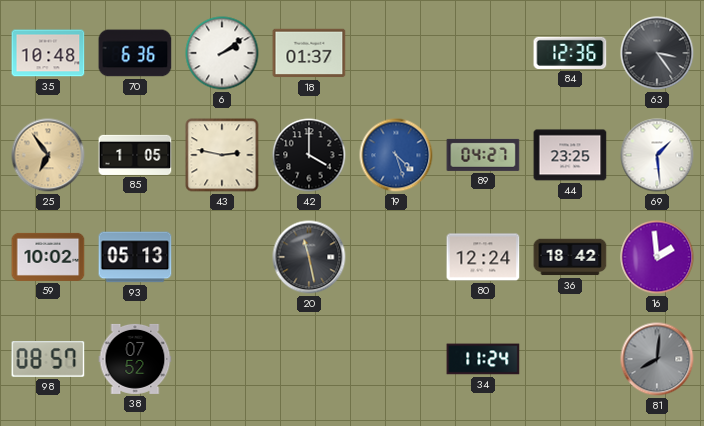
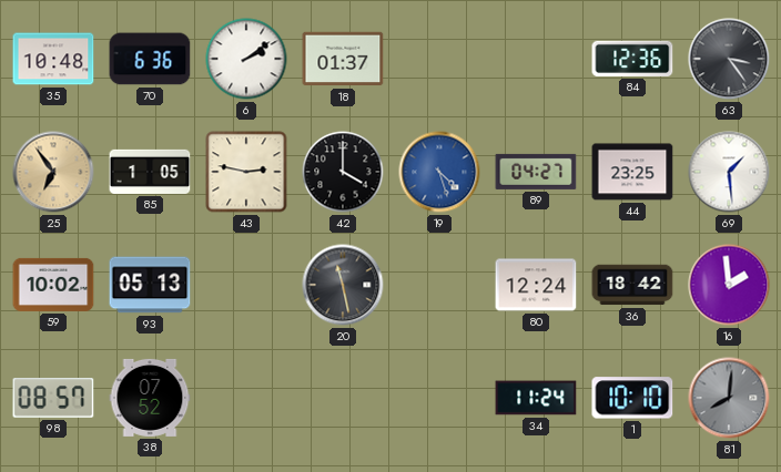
1: none -> 10:10
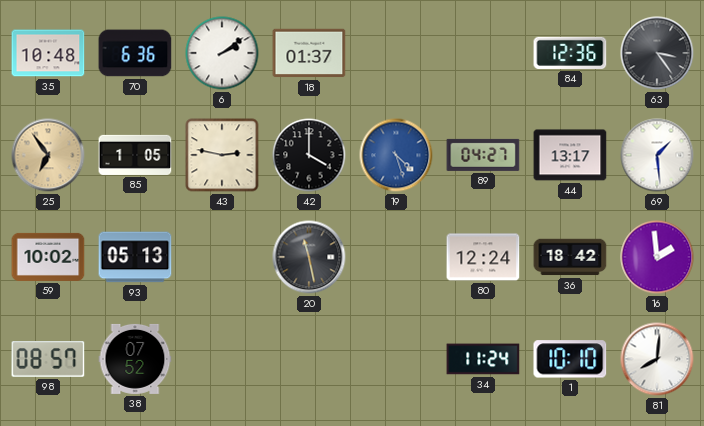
44: 23:25 -> 13:17
81 dial: grey -> white
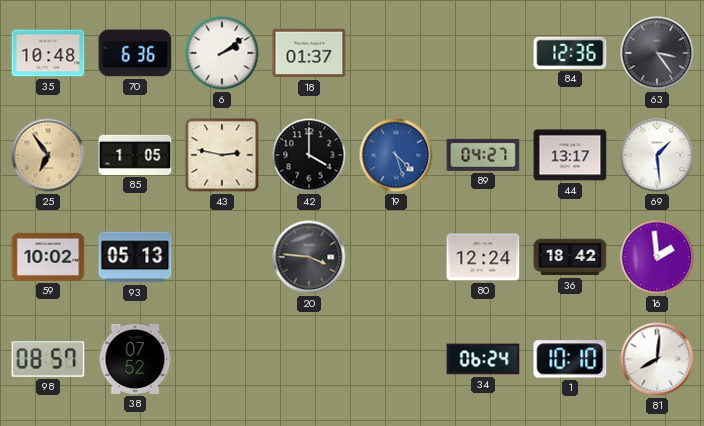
20: 11:28 -> 3:46
34: 11:24 -> 06:24
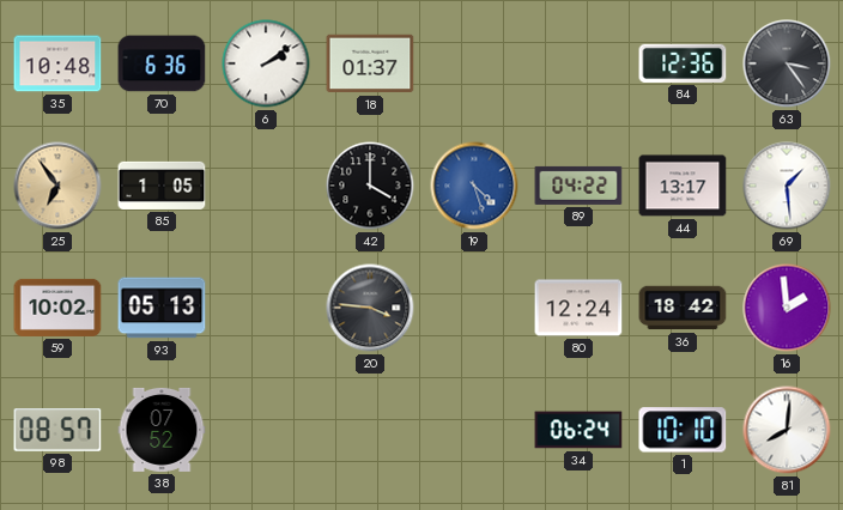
43: 2:47 -> none
89: 04:27 -> 04:22
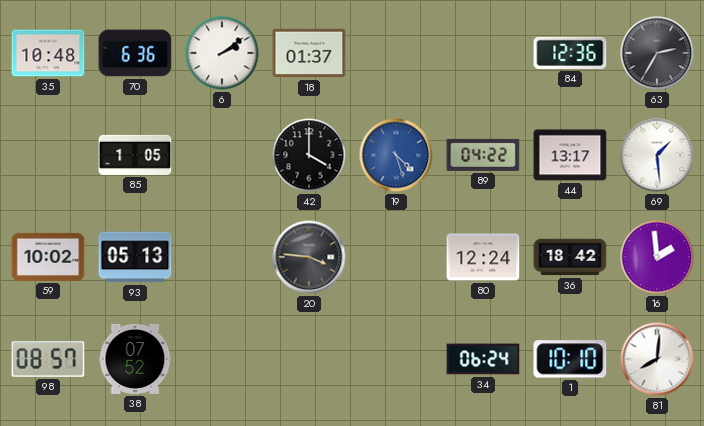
63: 3:24 -> 2:35
25: 6:54 -> none
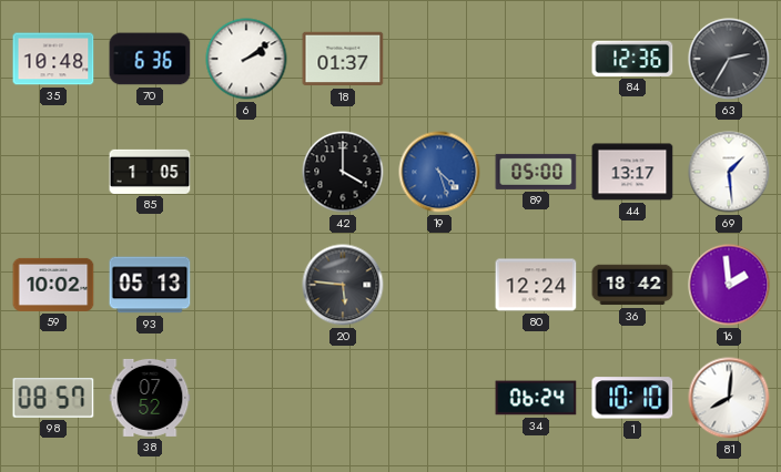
89: 04:22 -> 05:00
20: 3:46 -> 5:46
